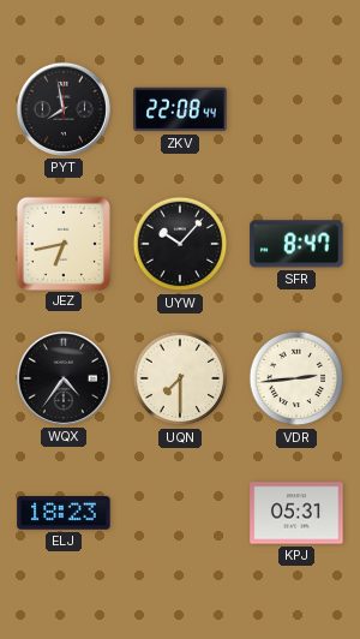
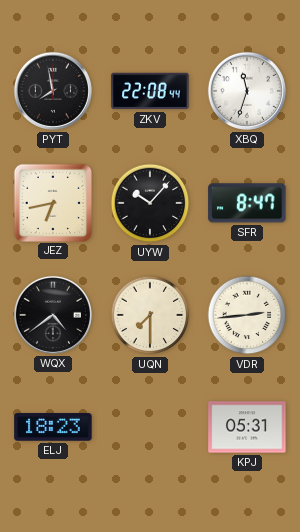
XBQ: none -> 11:33
WQX: 4:36 -> 4:39
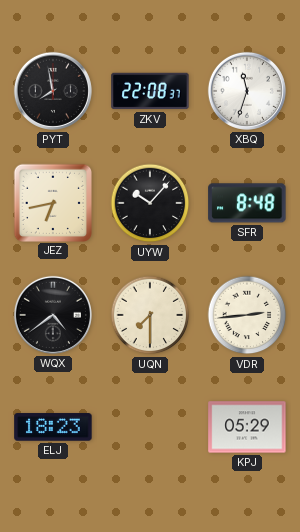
ZKV: 22:08:44 -> 22:08:37
SFR: 8:47 -> 8:48
KPJ: 05:31 -> 05:29
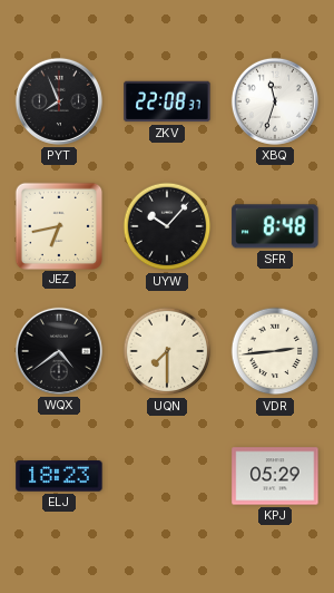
PYT: 7:58 -> 7:56
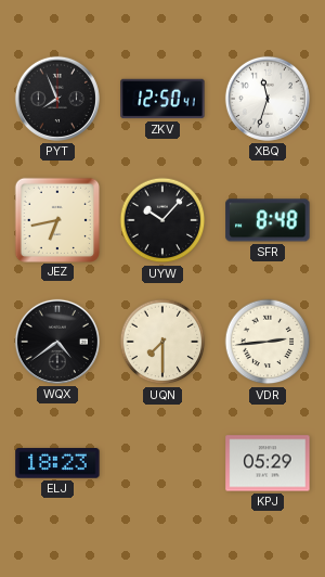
ZKV: 22:08 -> 12:50
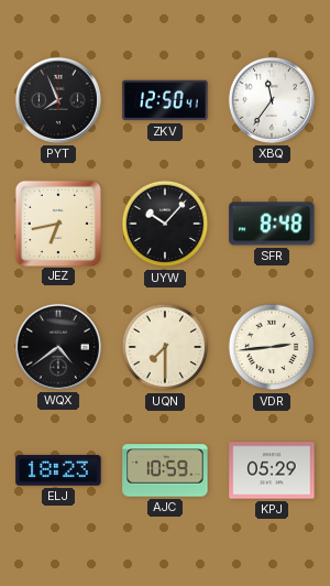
XBQ: 11:33 -> 11:36
AJC: none -> 10:59
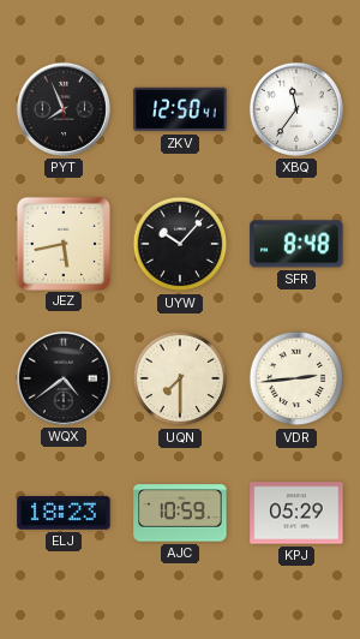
JEZ: 6:43 -> 5:43
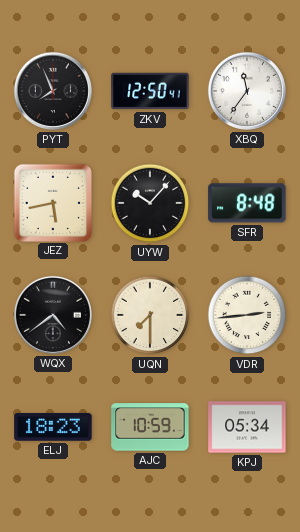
KPJ: 05:29 -> 05:34
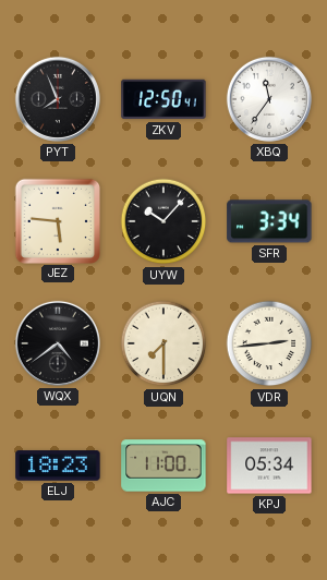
JEZ: 5:43 -> 5:46
SFR: 8:48 -> 3:34
AJC: 10:59 -> 11:00
